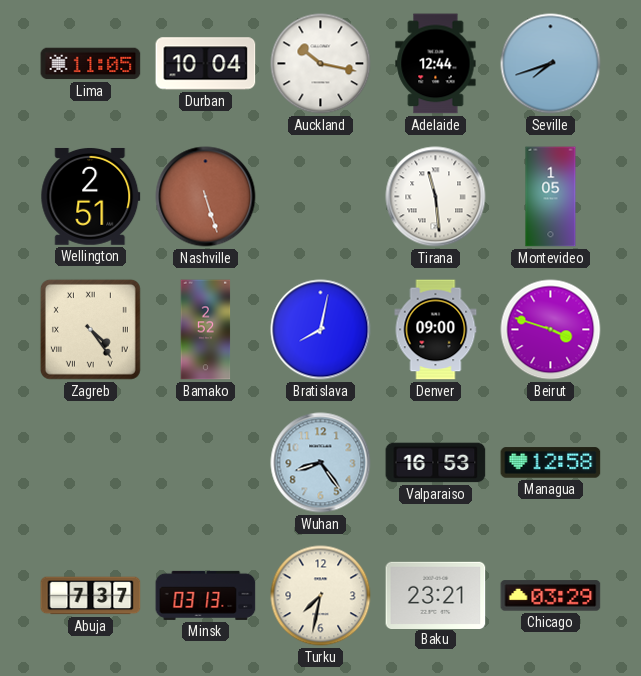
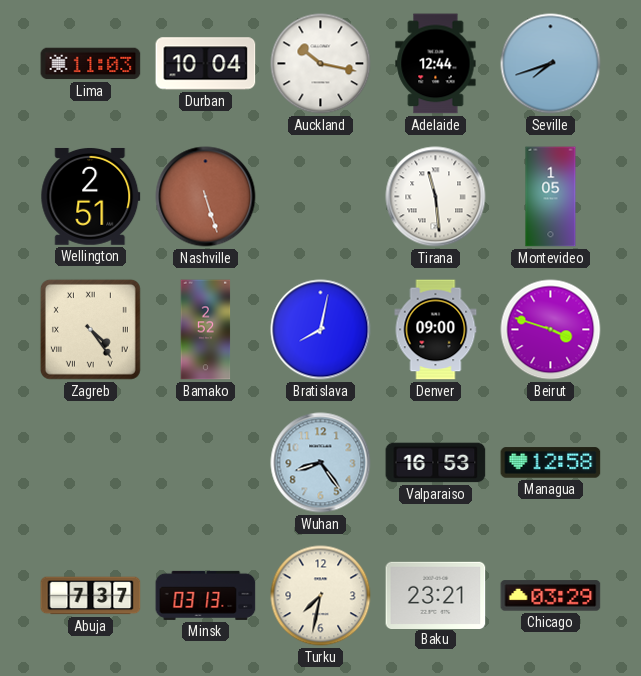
Lima: 11:05 -> 11:03
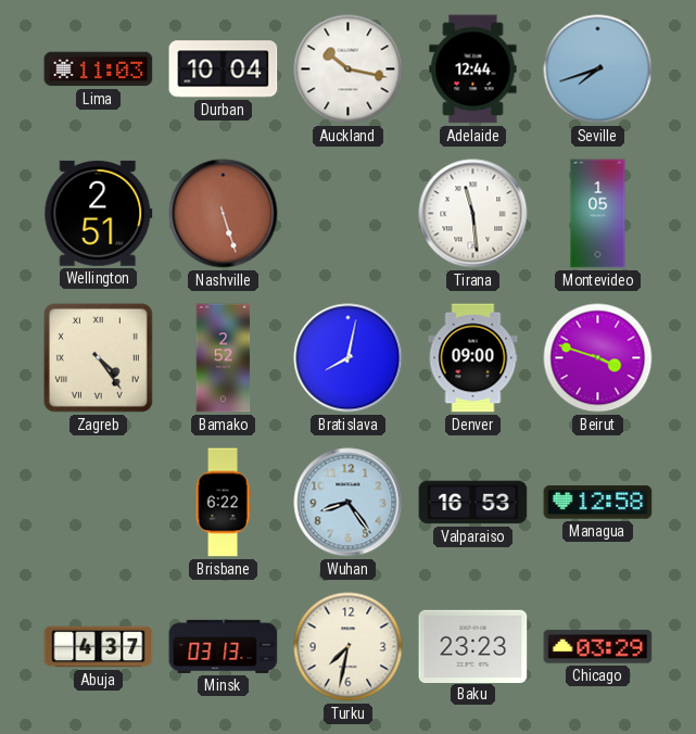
Brisbane: none -> 6:22
Abuja: 7:37 -> 4:37
Baku: 23:21 -> 23:23
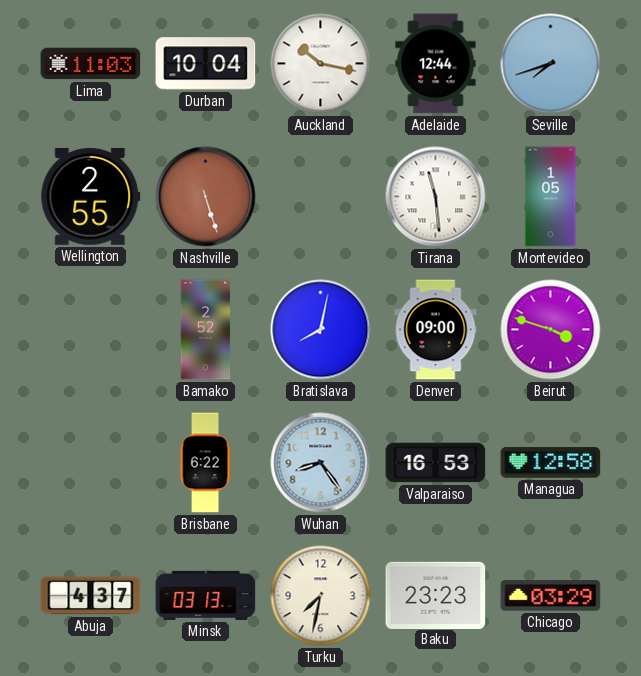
Wellington: 2:51 -> 2:55
Zagreb: 4:24 -> none
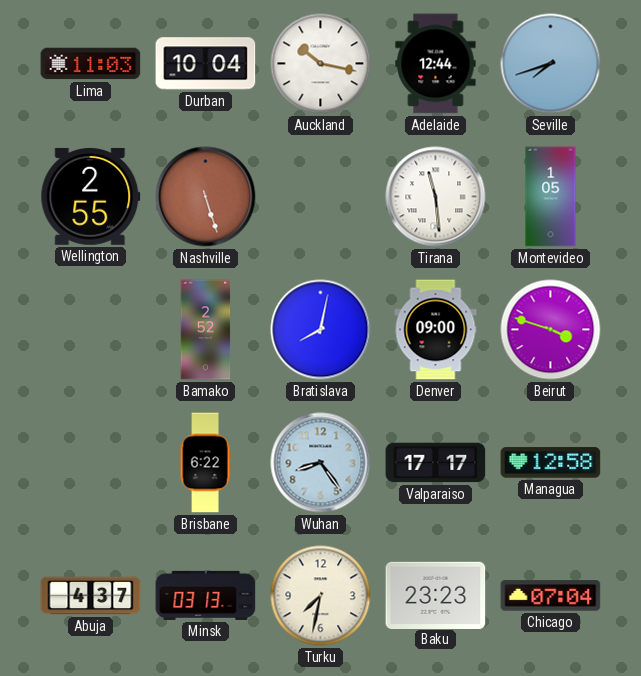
Valparaiso: 16:53 -> 17:17
Chicago: 03:29 -> 07:04
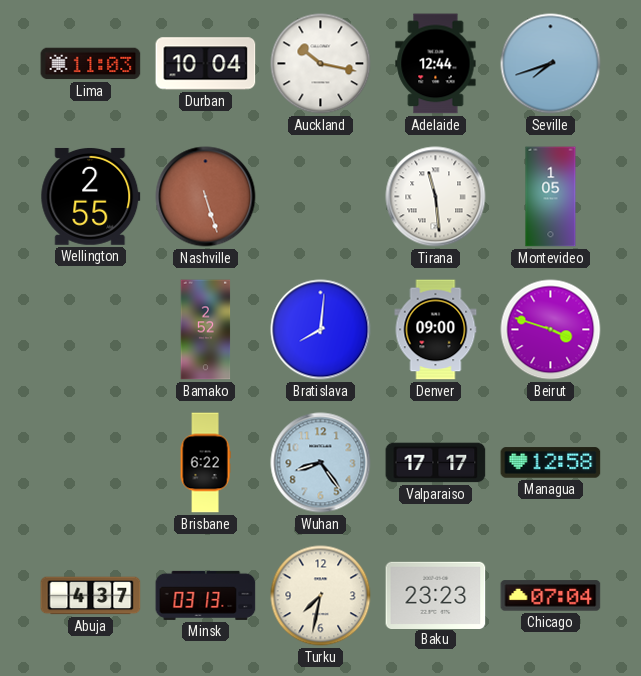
Bratislava: 8:02 -> 8:01
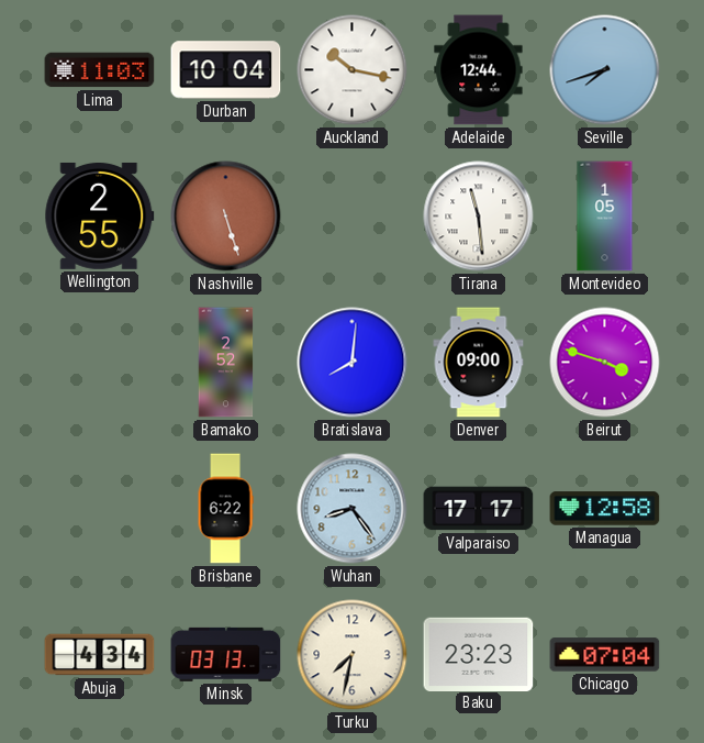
Abuja: 4:37 -> 4:34
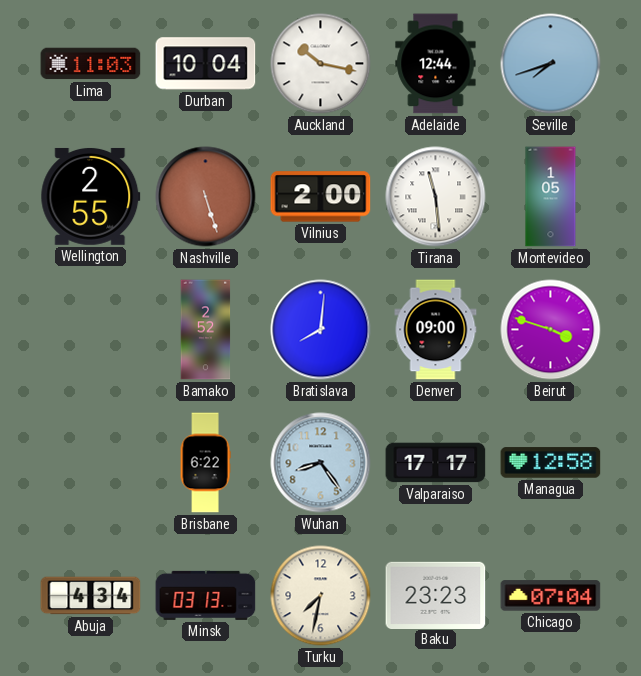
Vilnius: none -> 2:00
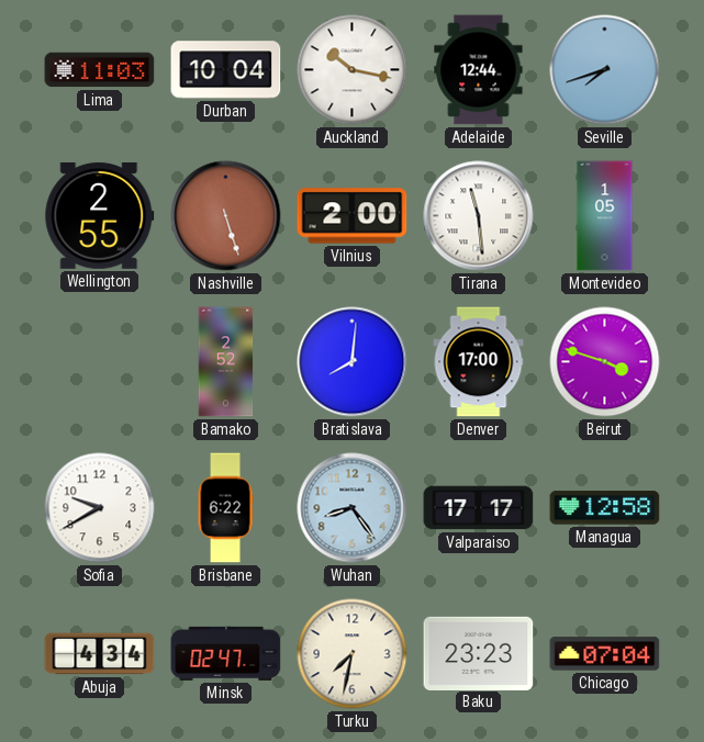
Denver: 09:00 -> 17:00
Sofia: none -> 9:40
Minsk: 03:13 -> 02:47
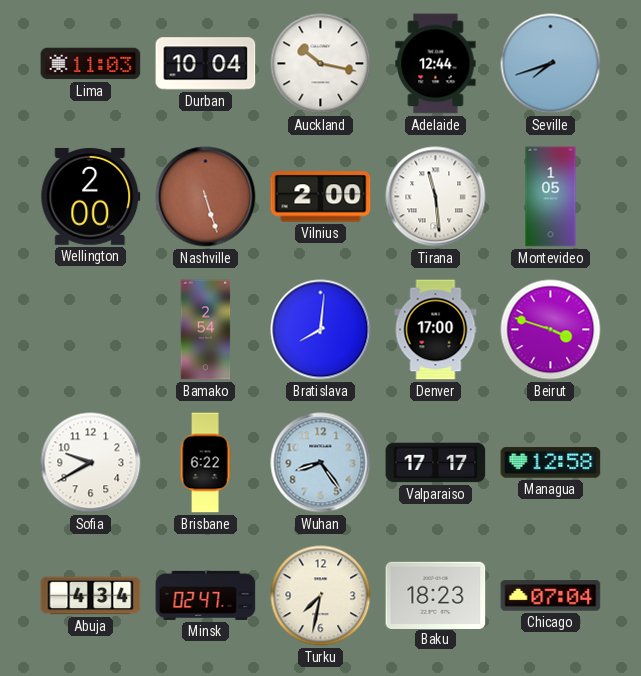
Wellington: 2:55 -> 2:00
Bamako: 2:52 -> 2:54
Baku: 23:23 -> 18:23
